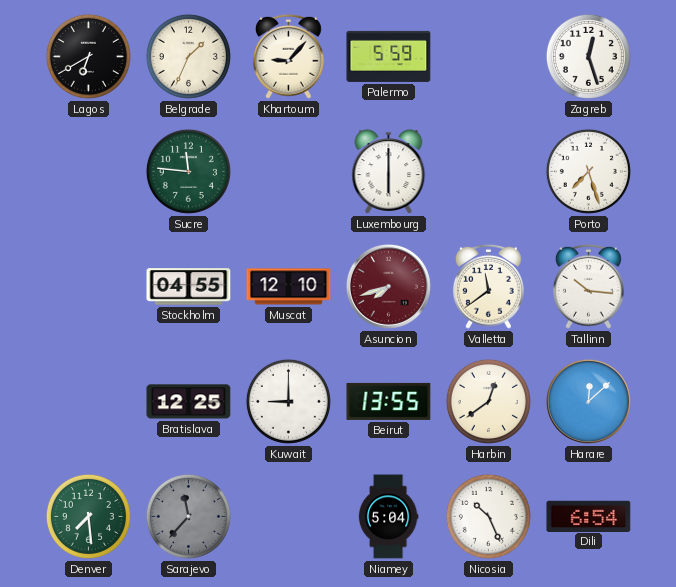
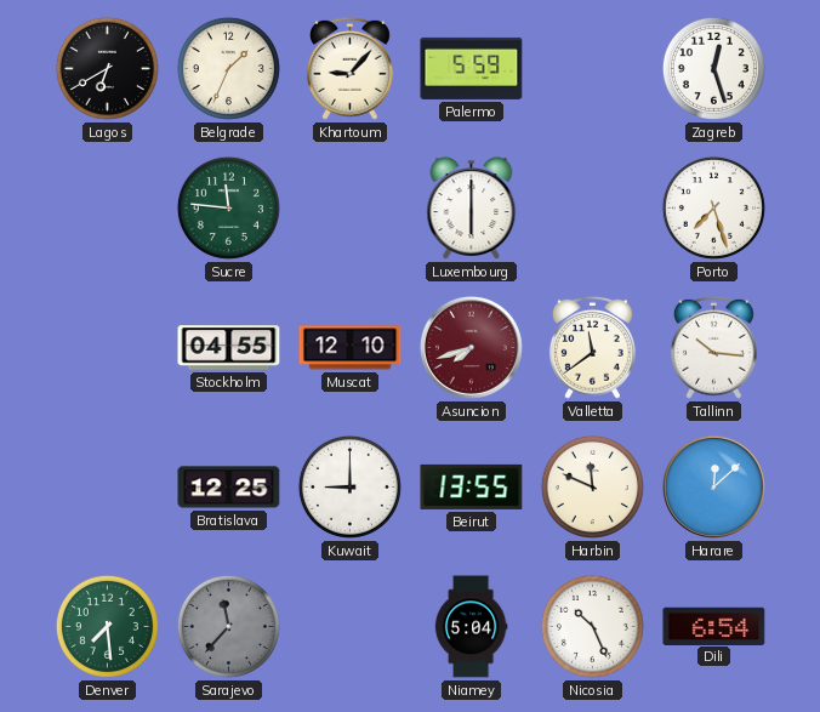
Harbin: 12:39 -> 11:49
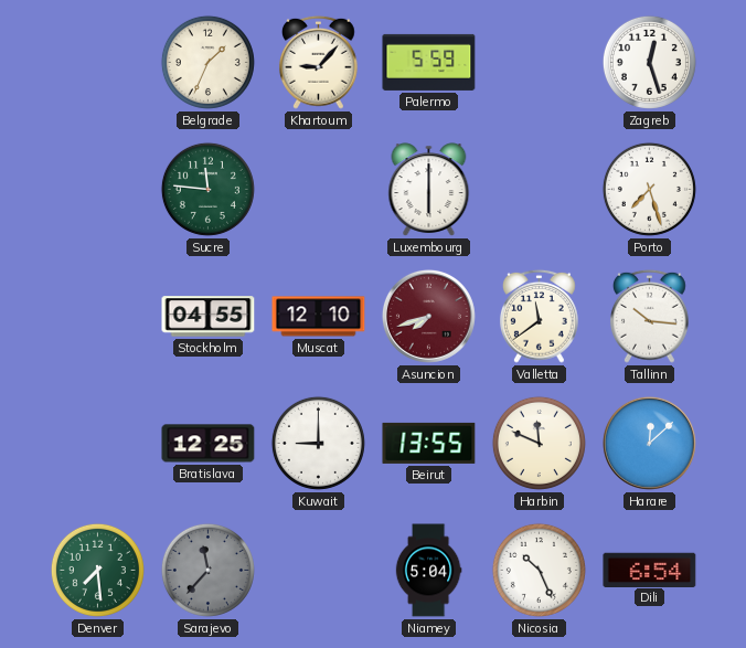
Lagos: 6:40 -> none
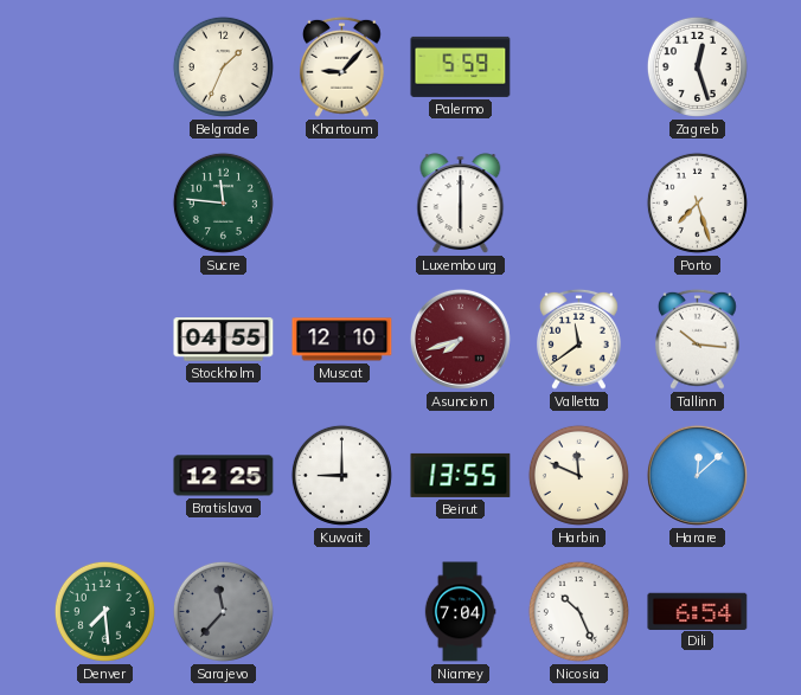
Niamey: 5:04 -> 7:04
